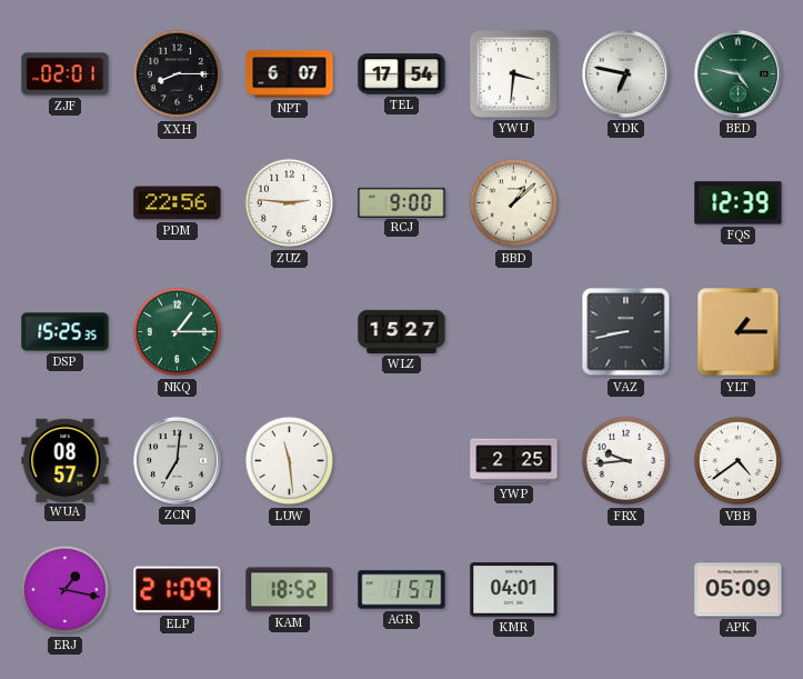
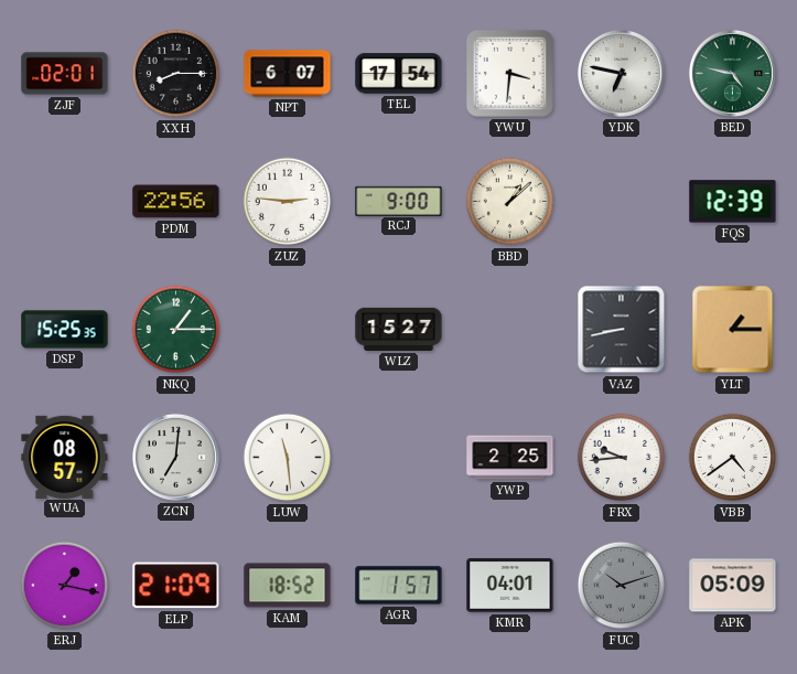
FUC: none -> 10:12
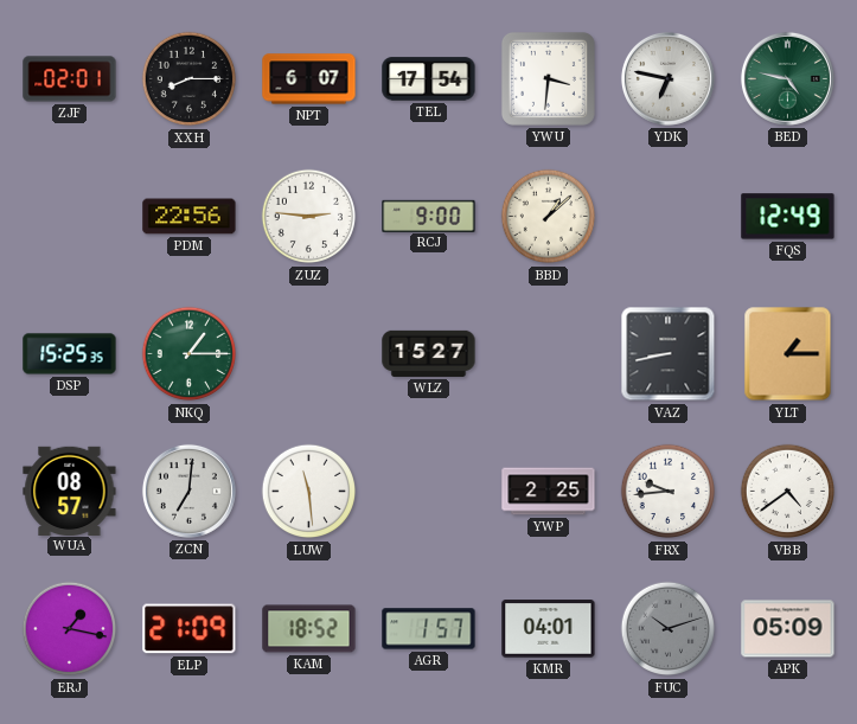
FQS: 12:39 -> 12:49
